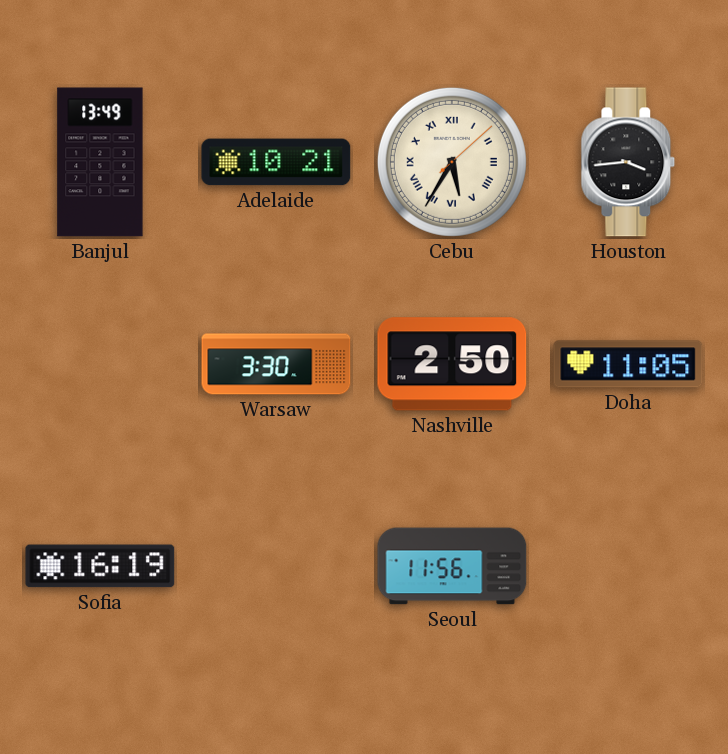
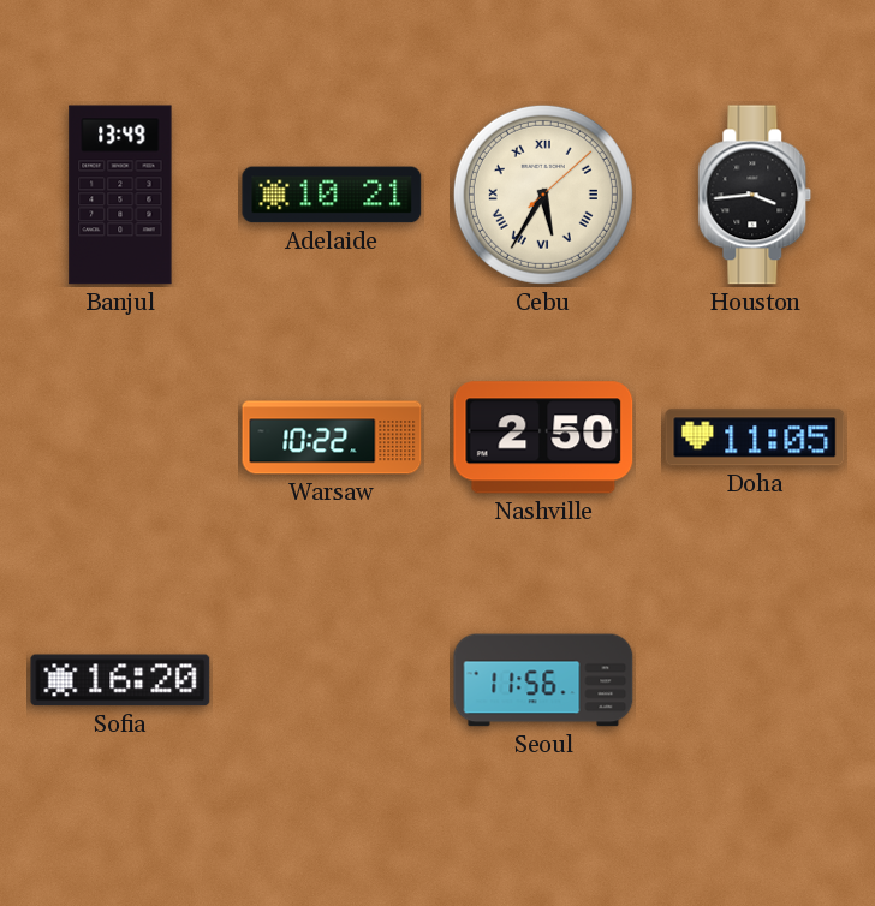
Warsaw: 3:30 -> 10:22
Sofia: 16:19 -> 16:20
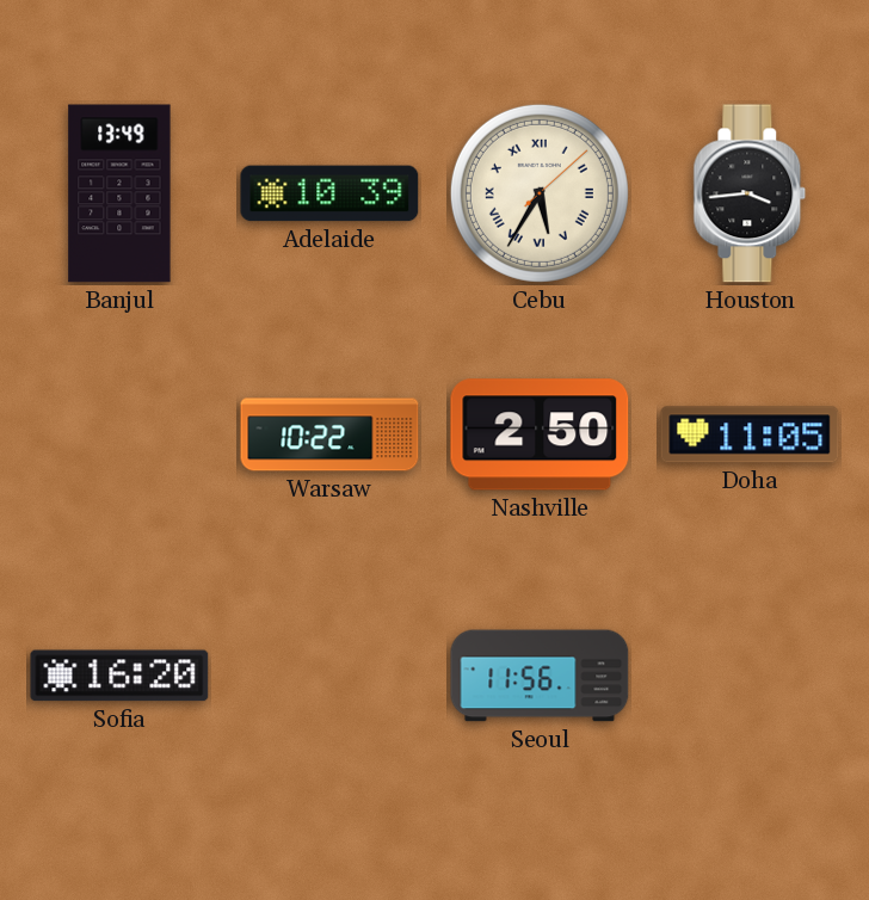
Adelaide: 10:21 -> 10:39
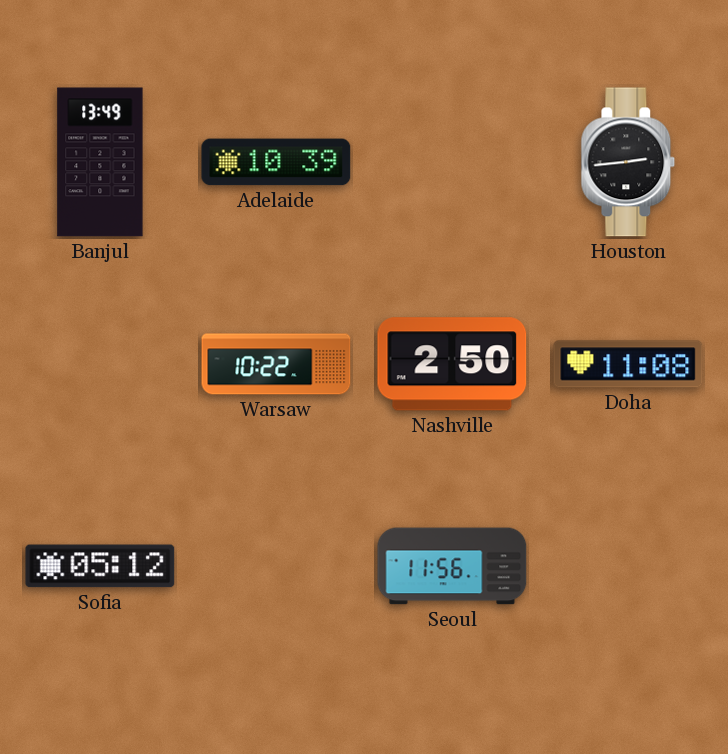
Cebu: 5:35 -> none
Houston: 3:44 -> 2:44
Doha: 11:05 -> 11:08
Sofia: 16:20 -> 05:12
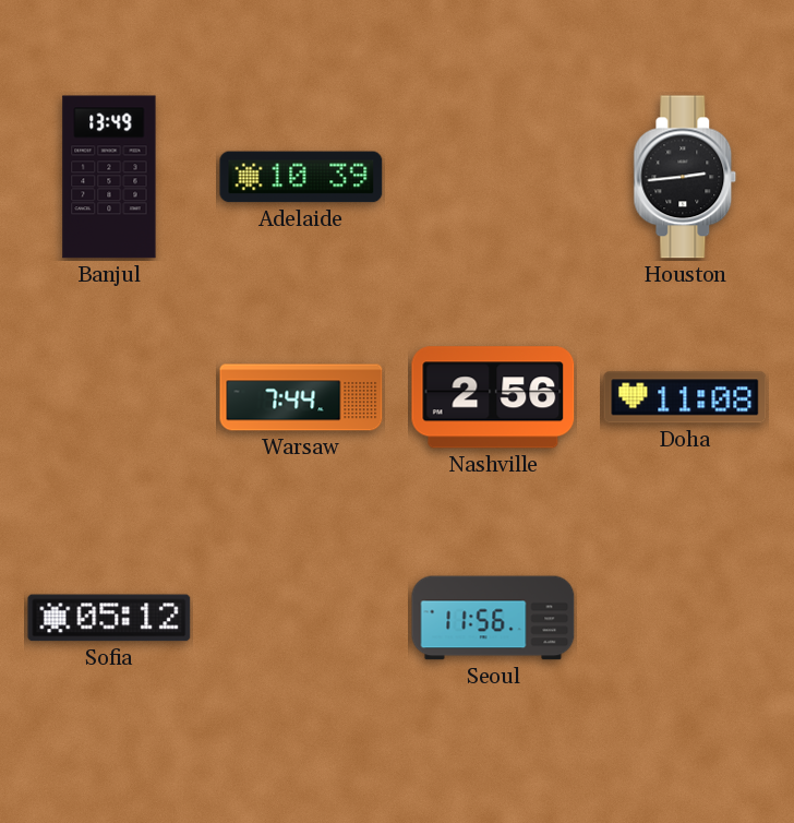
Warsaw: 10:22 -> 7:44
Nashville: 2:50 -> 2:56
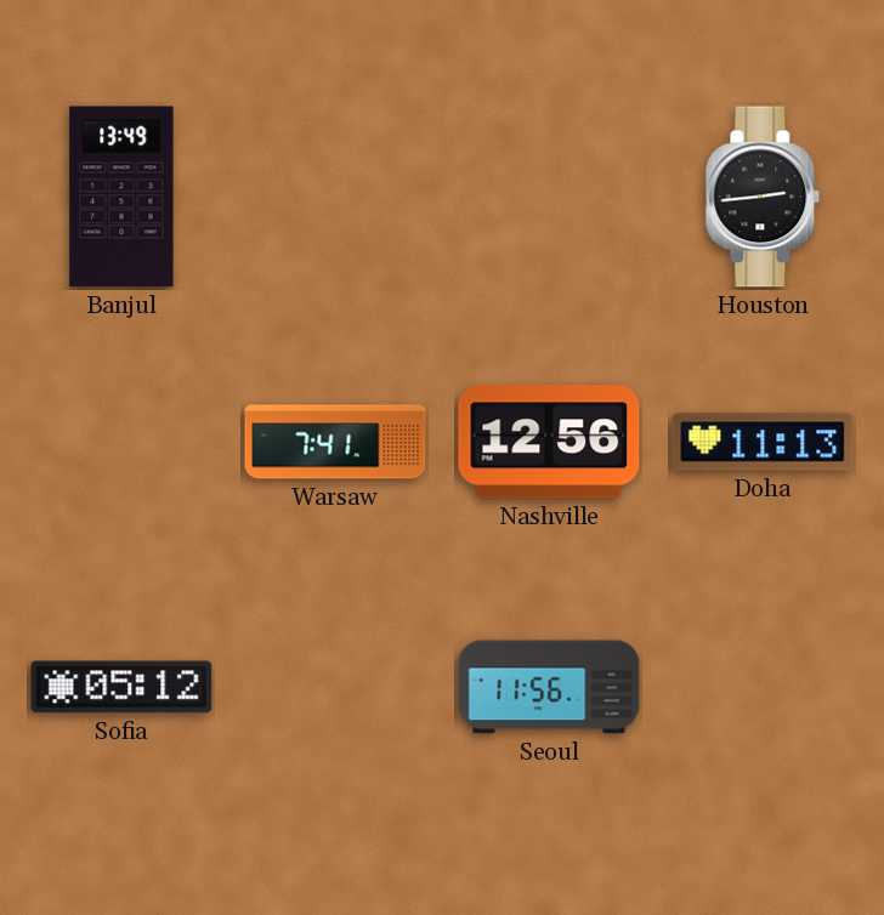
Adelaide: 10:39 -> none
Warsaw: 7:44 -> 7:41
Nashville: 2:56 -> 12:56
Doha: 11:08 -> 11:13
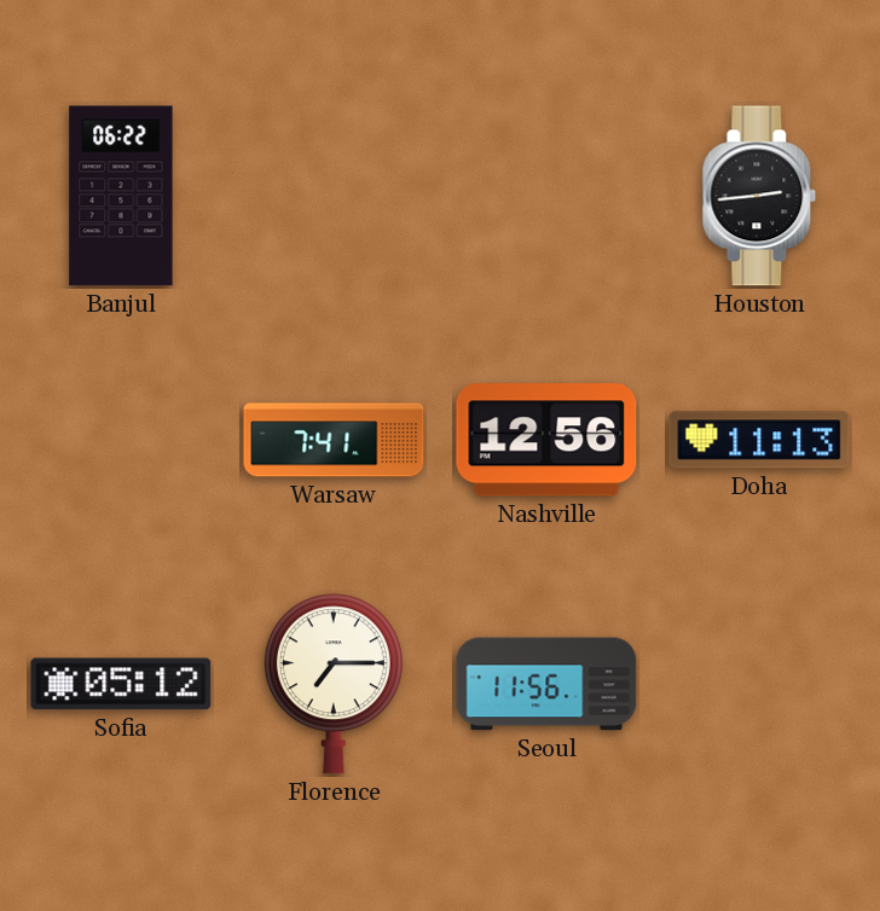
Banjul: 13:49 -> 06:22
Florence: none -> 7:15
